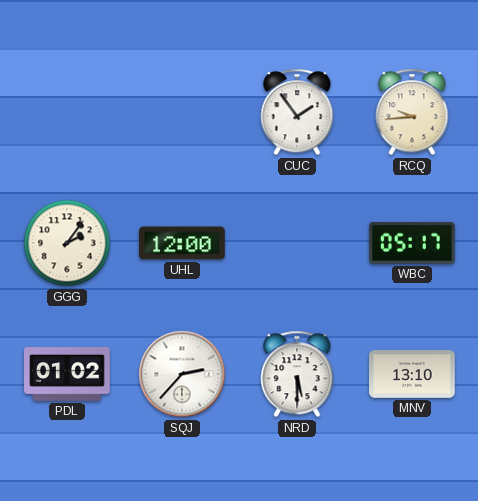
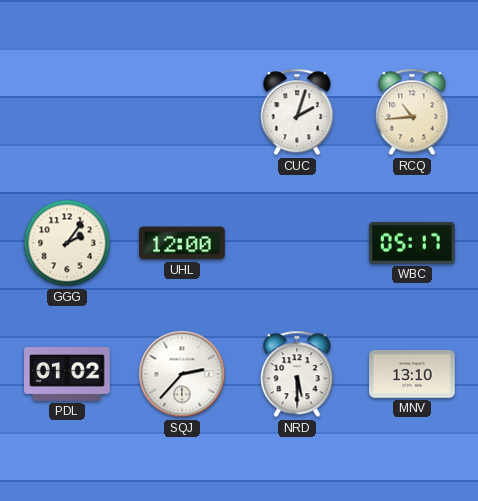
CUC: 1:54 -> 2:03
RCQ: 9:44 -> 10:44
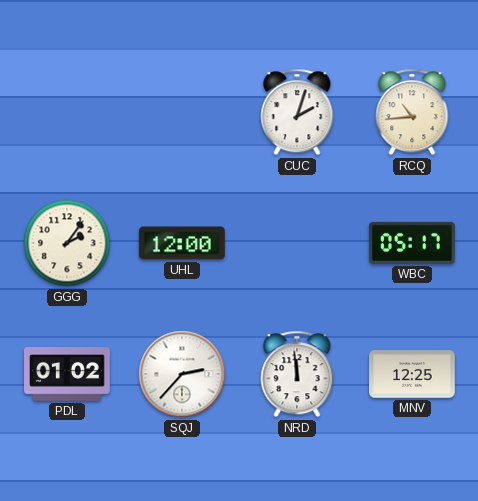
NRD: 5:30 -> 11:59
MNV: 13:10 -> 12:25
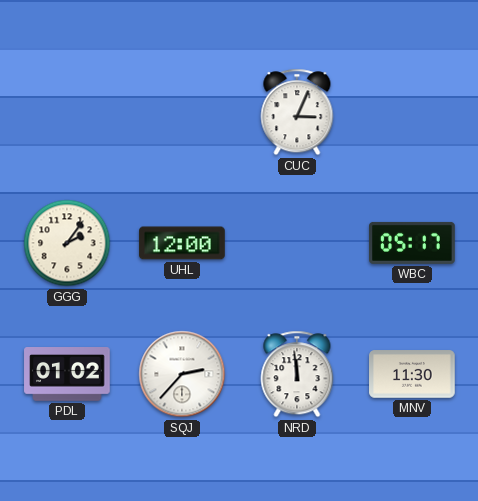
CUC: 2:03 -> 3:04
RCQ: 10:44 -> none
MNV: 12:25 -> 11:30
